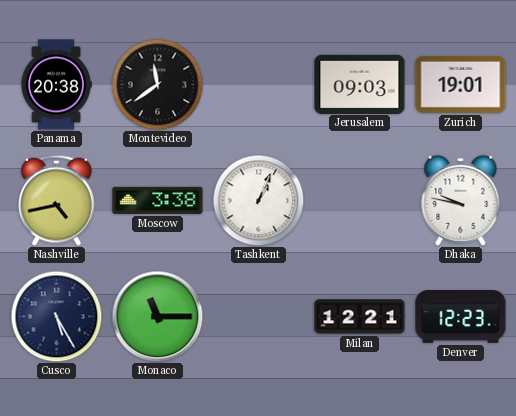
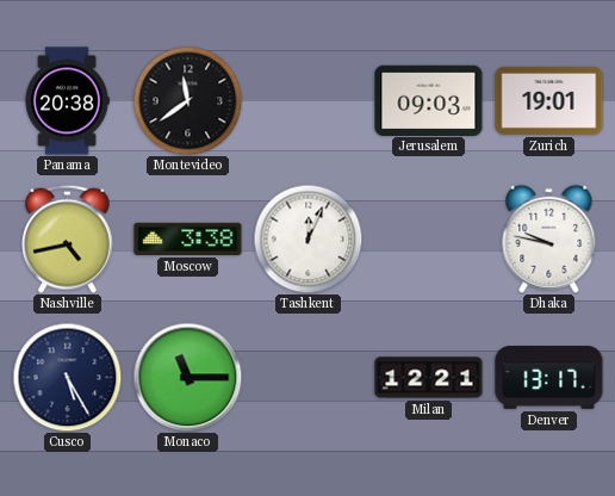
Tashkent: 1:04 -> 12:04
Denver: 12:23 -> 13:17
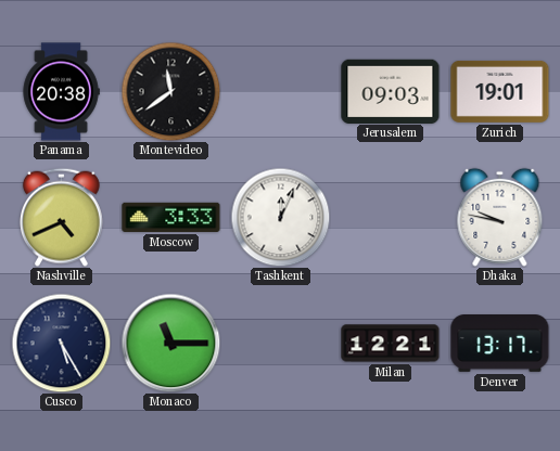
Nashville: 4:43 -> 4:41
Moscow: 3:38 -> 3:33
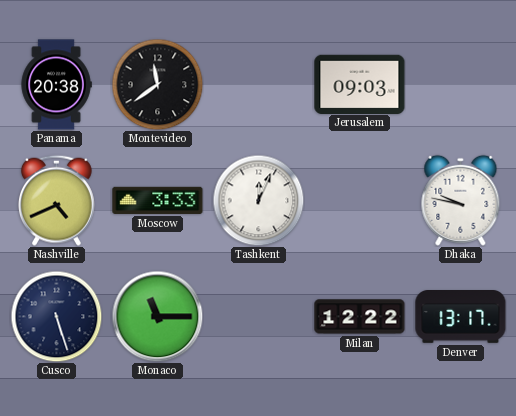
Zurich: 19:01 -> none
Cusco: 5:25 -> 5:27
Milan: 12:21 -> 12:22
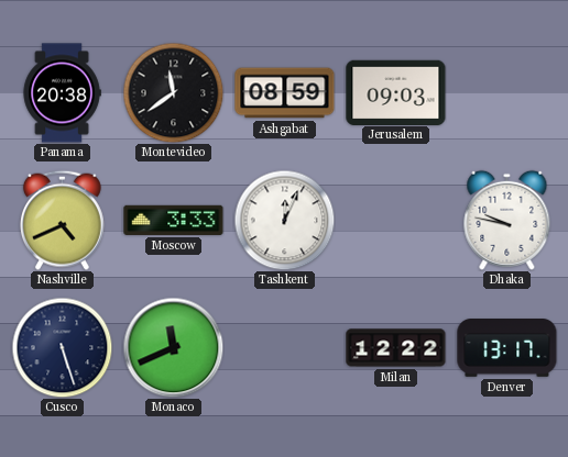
Ashgabat: none -> 08:59
Monaco: 11:15 -> 11:41
